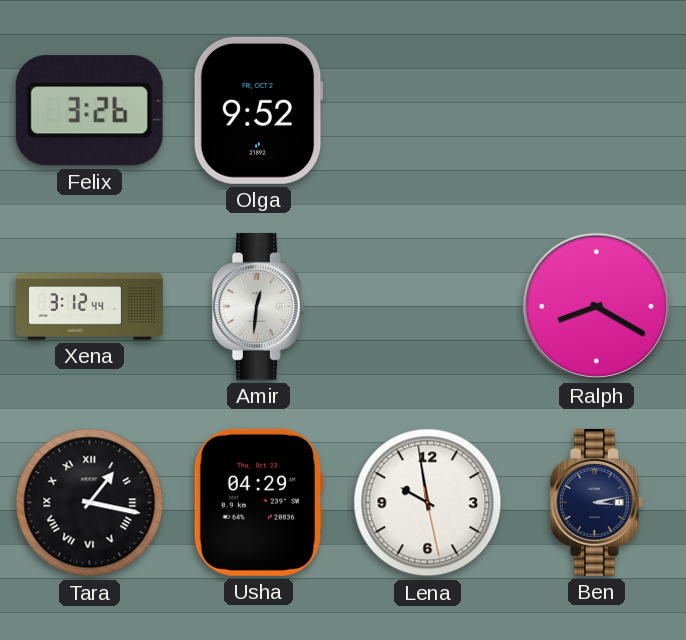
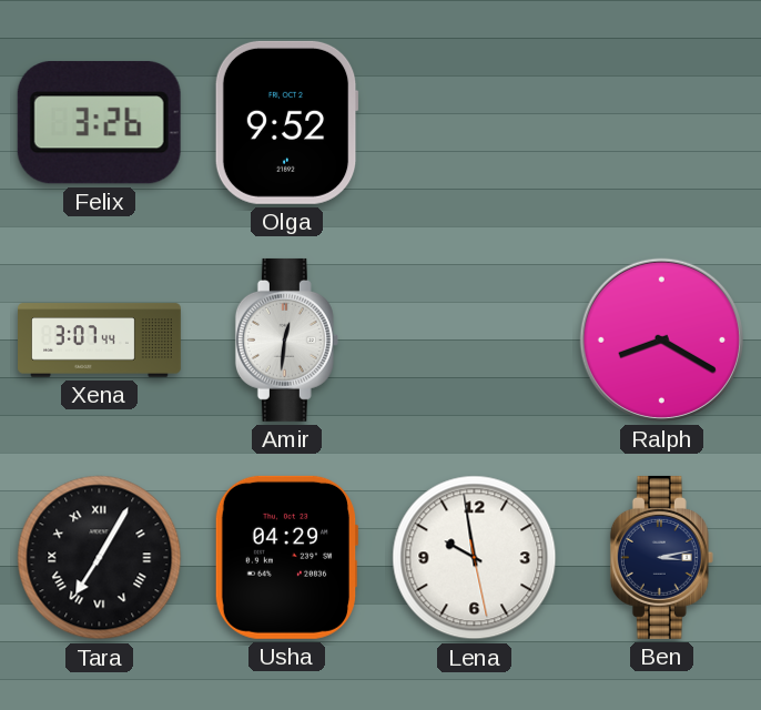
Xena: 3:12 -> 3:07
Tara: 1:17 -> 7:05
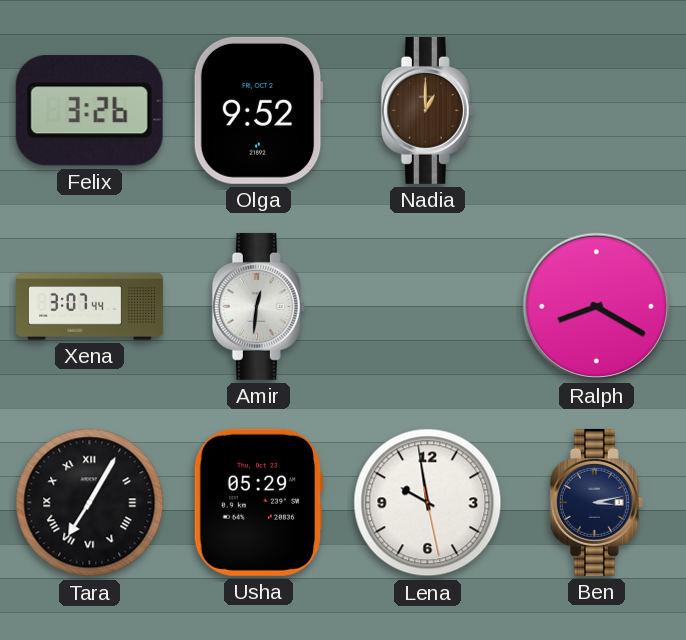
Nadia: none -> 1:00
Usha: 04:29 -> 05:29
